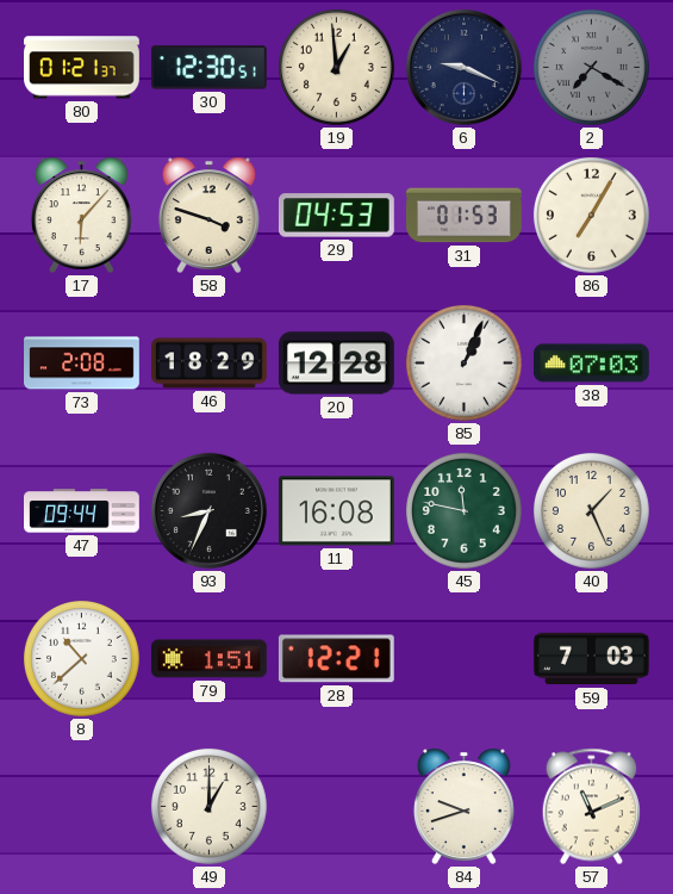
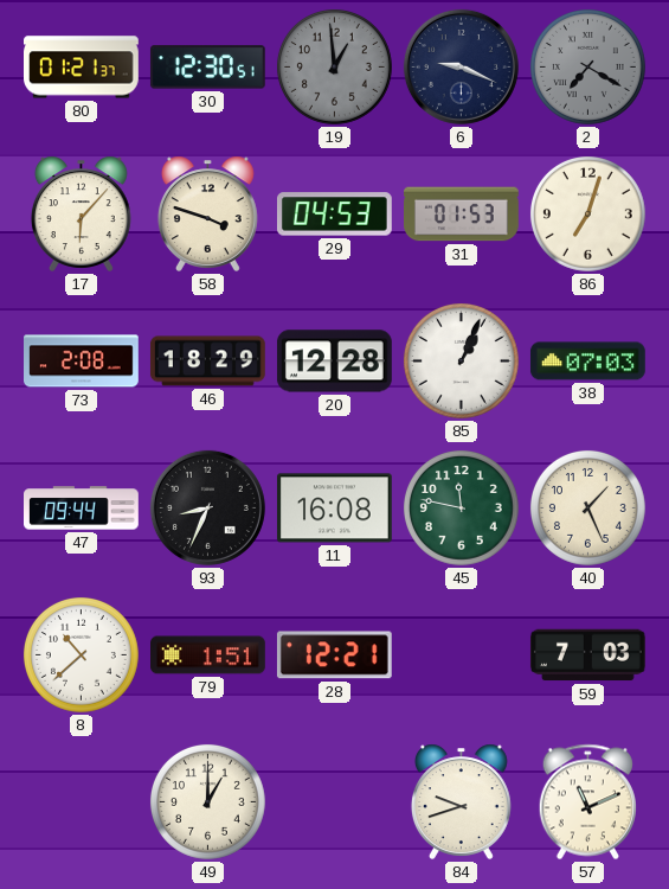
19 dial: cream -> grey
86: 7:05 -> 7:03
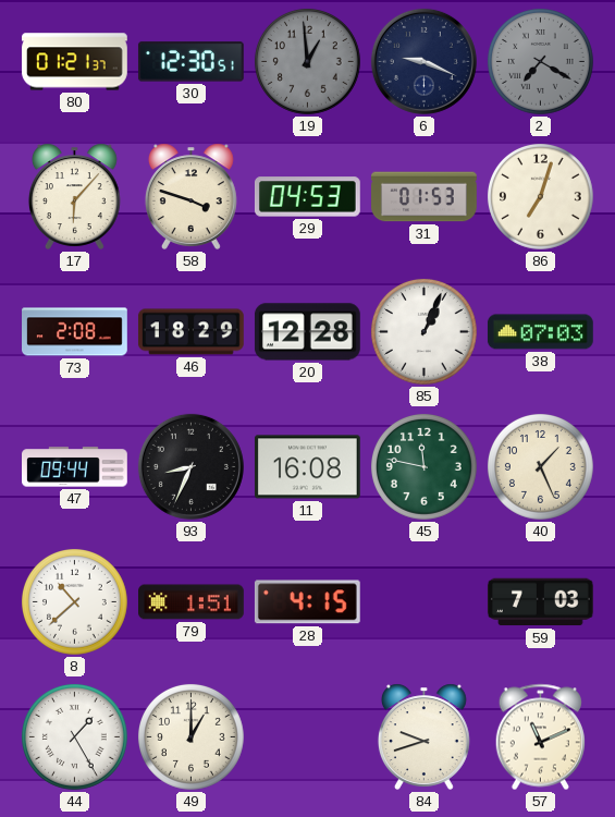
28: 12:21 -> 4:15
44: none -> 1:25
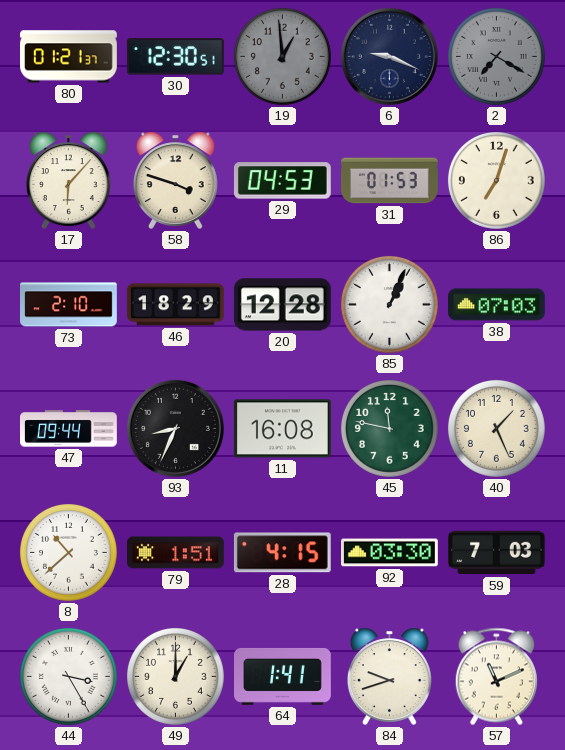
73: 2:08 -> 2:10
92: none -> 03:30
44: 1:25 -> 3:25
64: none -> 1:41
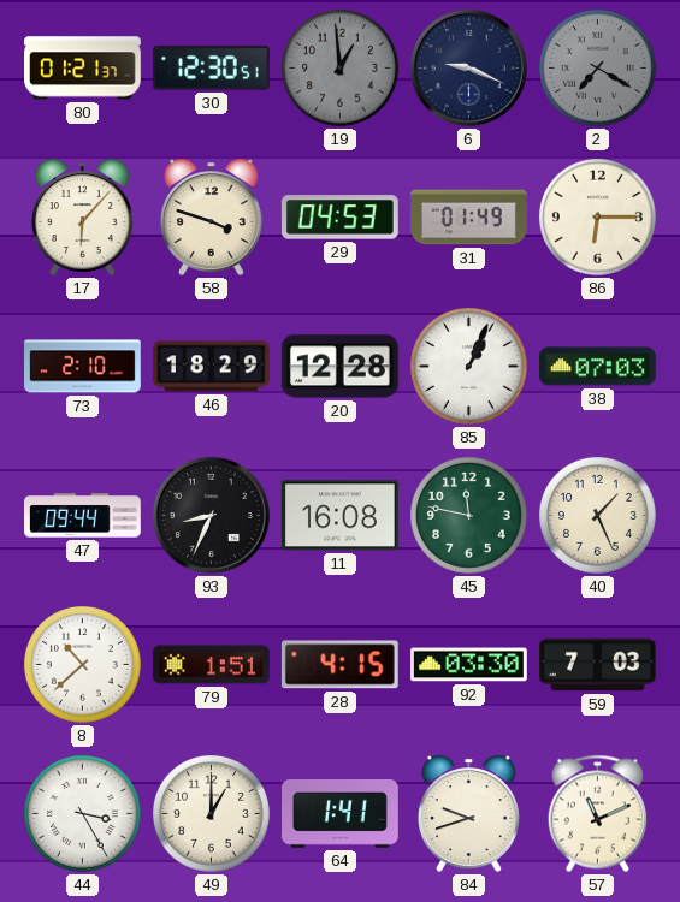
31: 01:53 -> 01:49
86: 7:03 -> 6:15
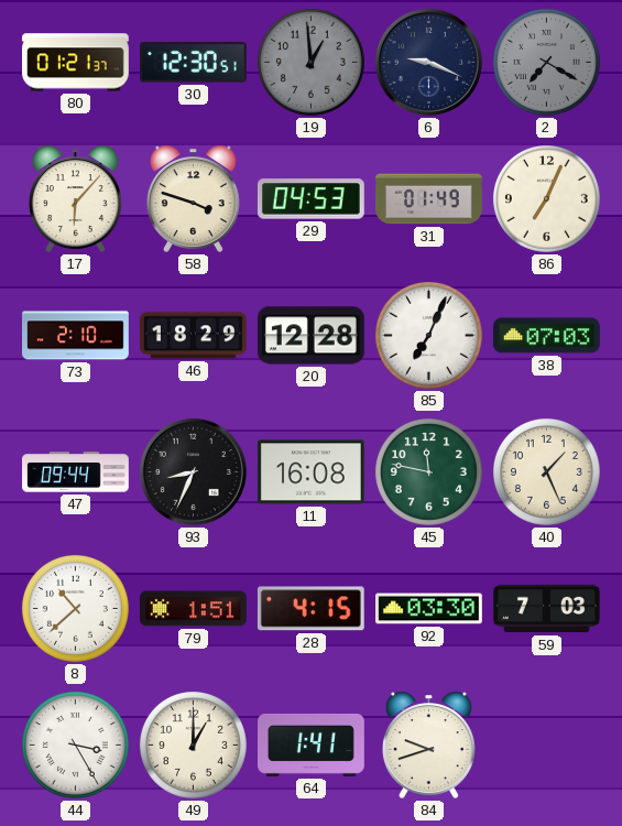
86: 6:15 -> 7:04
85: 1:04 -> 7:04
57: 11:11 -> none
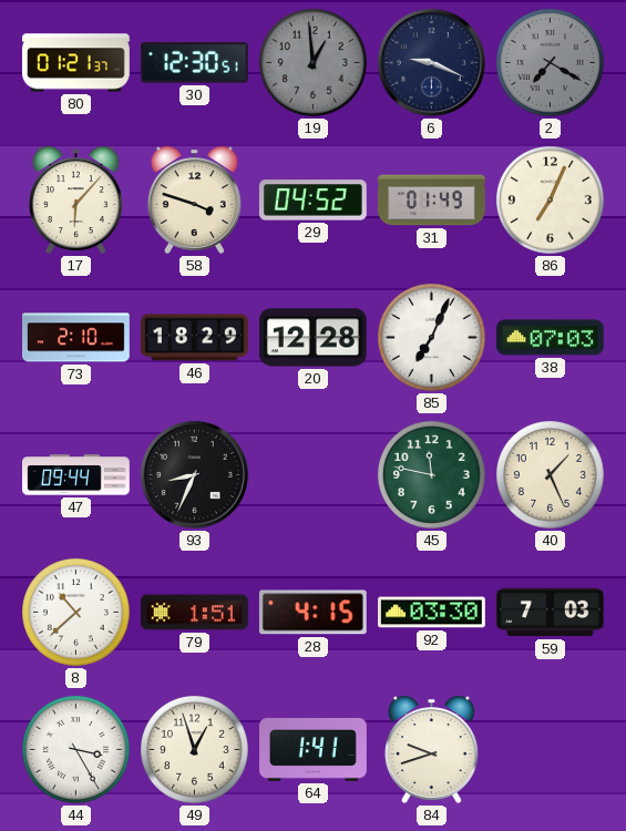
29: 04:53 -> 04:52
11: 16:08 -> none
49: 1:00 -> 12:57
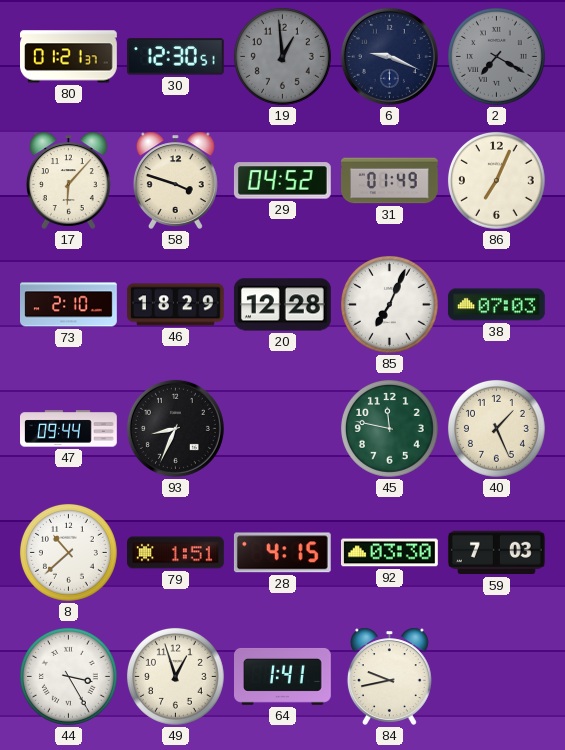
84: 9:42 -> 9:43
